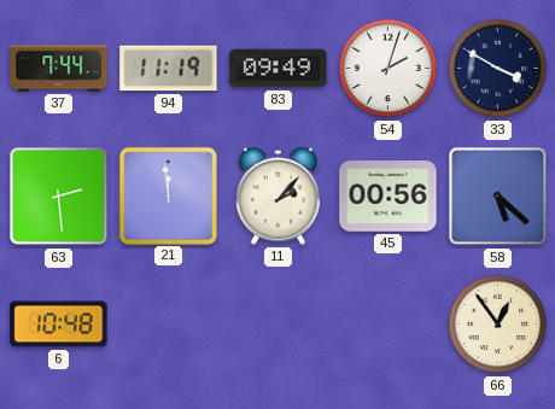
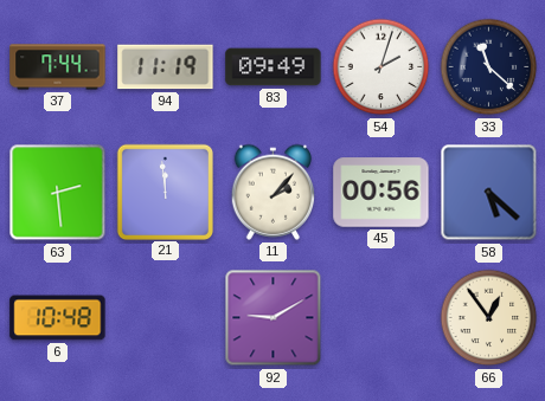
33: 3:50 -> 11:22
92: none -> 9:10
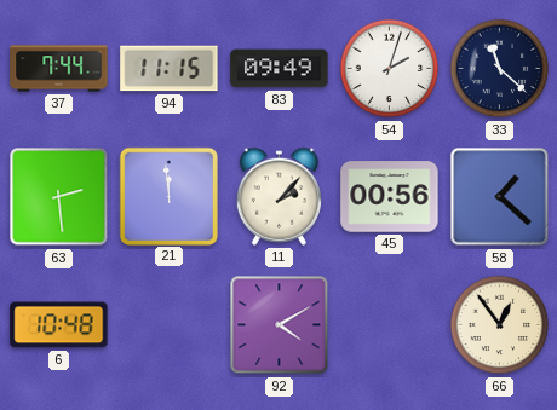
94: 11:19 -> 11:15
58: 5:22 -> 1:22
92: 9:10 -> 4:10
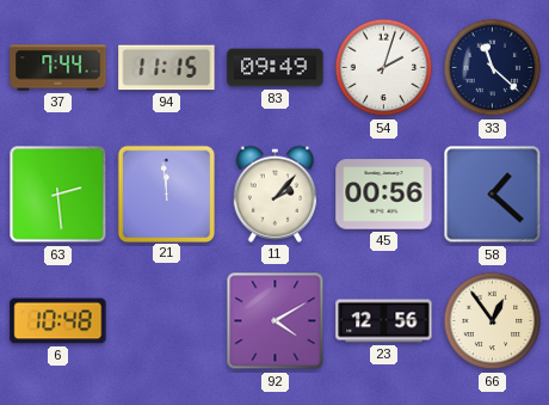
23: none -> 12:56
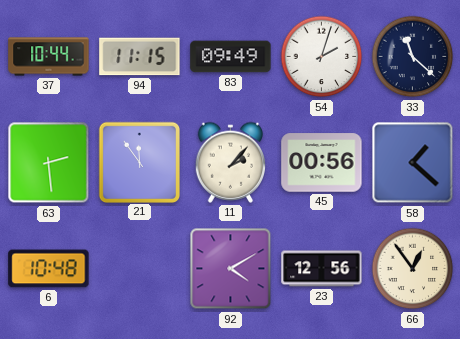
37: 7:44 -> 10:44
21: 11:59 -> 11:54
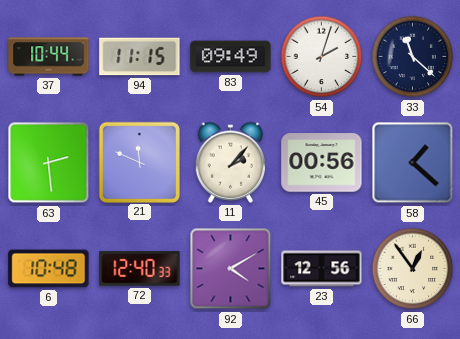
21: 11:54 -> 11:49
72: none -> 12:40
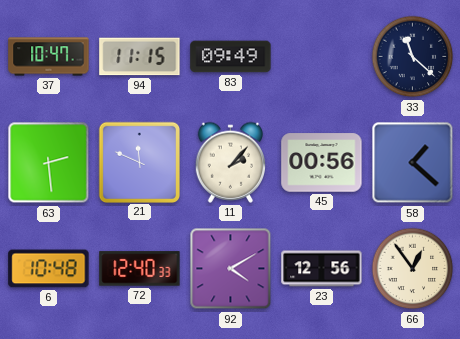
37: 10:44 -> 10:47
54: 2:03 -> none
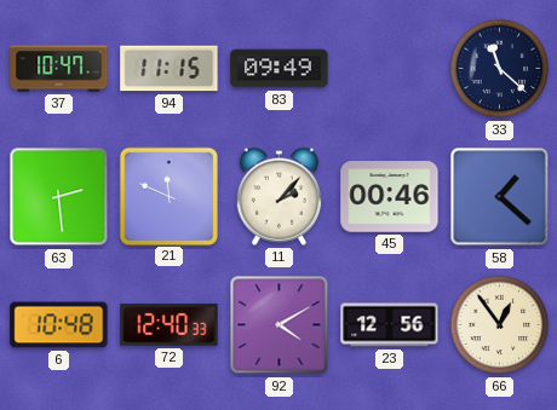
45: 00:56 -> 00:46
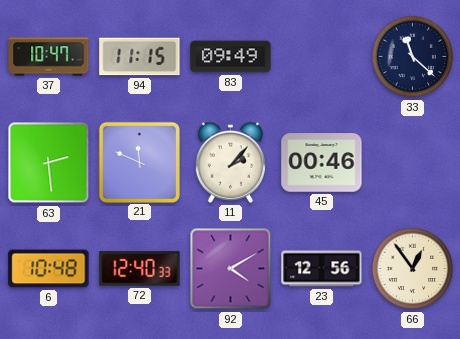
58: 1:22 -> none
